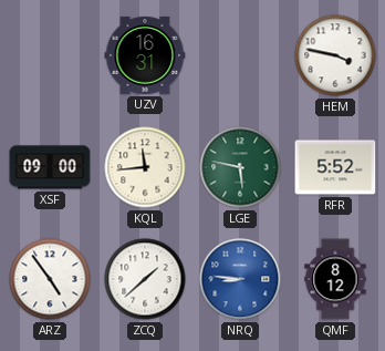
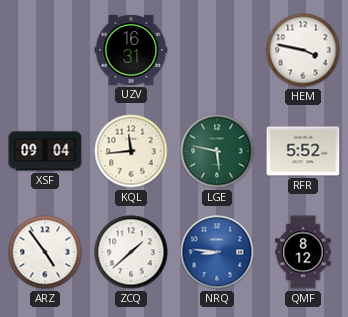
XSF: 09:00 -> 09:04
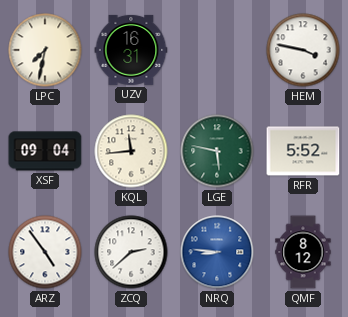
LPC: none -> 7:32
ZCQ: 1:38 -> 2:38
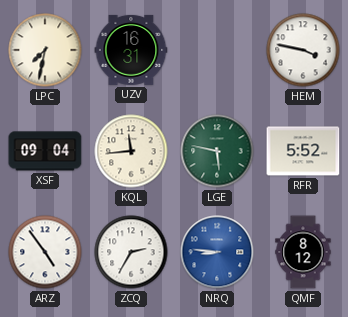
ZCQ: 2:38 -> 2:35
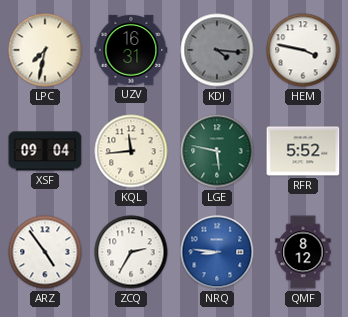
KDJ: none -> 4:16
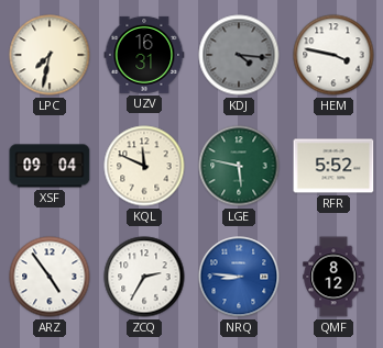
KQL: 11:44 -> 11:49
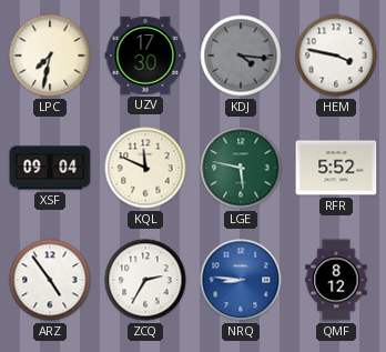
UZV: 16:31 -> 17:30
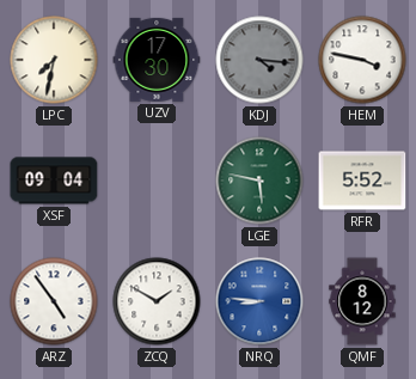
KQL: 11:49 -> none
ZCQ: 2:35 -> 1:50
